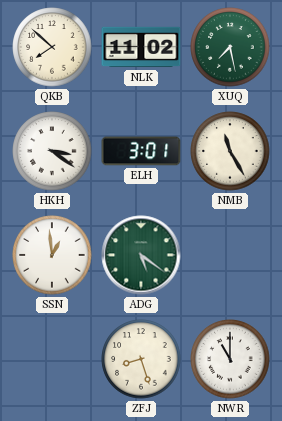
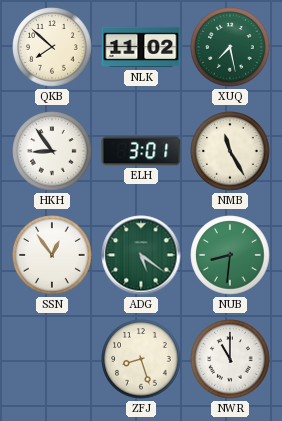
HKH: 3:21 -> 8:54
SSN: 12:59 -> 12:54
NUB: none -> 8:31
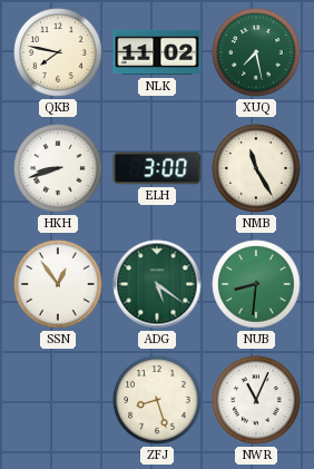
QKB: 7:52 -> 7:47
HKH: 8:54 -> 8:42
ELH: 3:01 -> 3:00
NWR: 11:00 -> 11:04
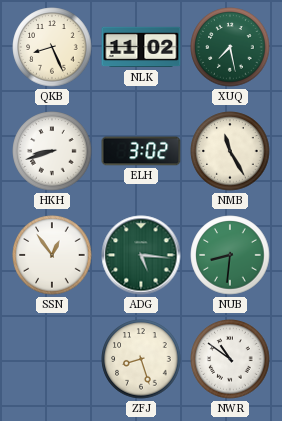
QKB: 7:47 -> 8:26
ELH: 3:00 -> 3:02
ADG: 5:21 -> 5:16
NWR: 11:04 -> 10:51
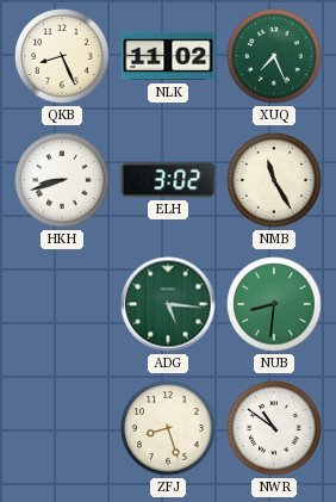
XUQ: 7:28 -> 7:26
SSN: 12:54 -> none
